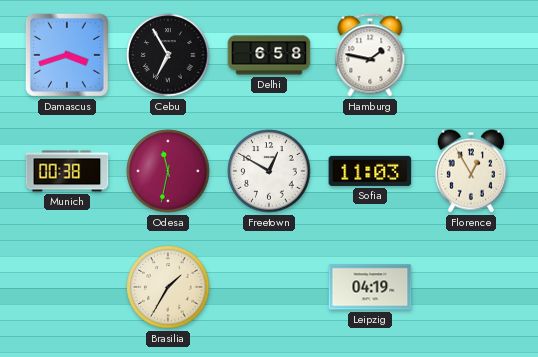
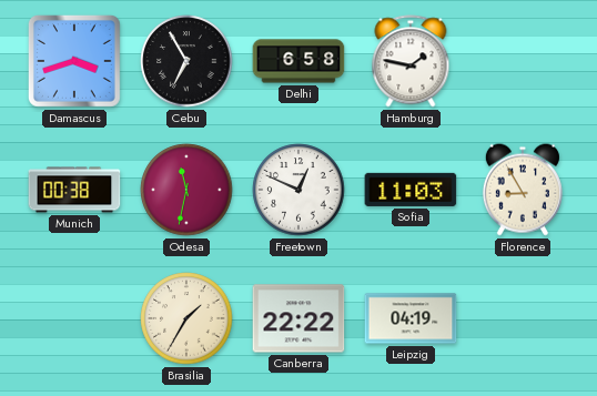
Freetown: 12:50 -> 12:49
Florence: 12:55 -> 8:55
Canberra: none -> 22:22
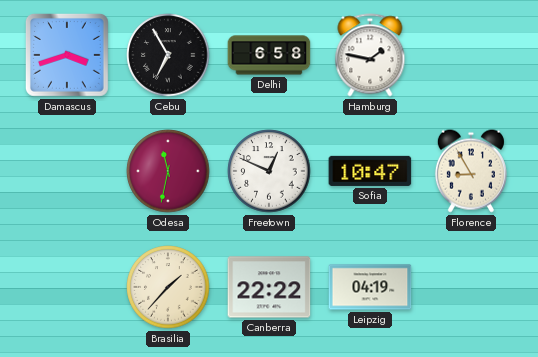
Munich: 00:38 -> none
Sofia: 11:03 -> 10:47
Brasilia: 1:35 -> 1:37
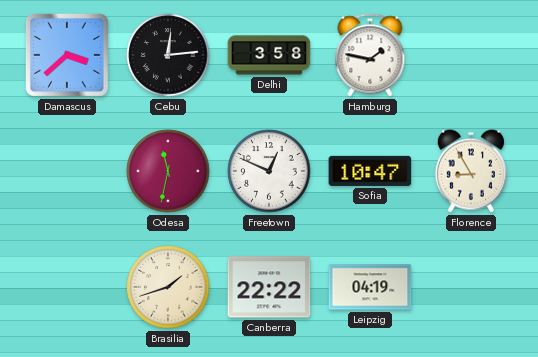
Damascus: 3:42 -> 3:38
Cebu: 6:55 -> 12:14
Delhi: 6:58 -> 3:58
Brasilia: 1:37 -> 1:42
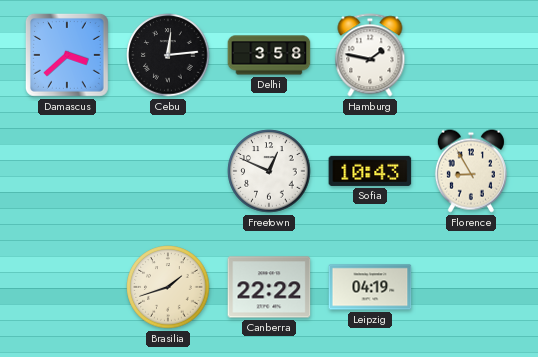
Odesa: 11:32 -> none
Sofia: 10:47 -> 10:43
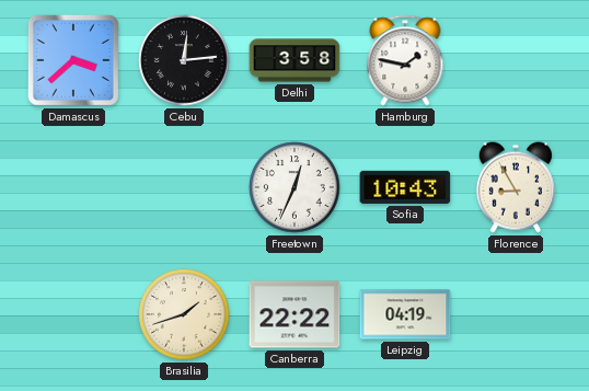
Freetown: 12:49 -> 12:34
